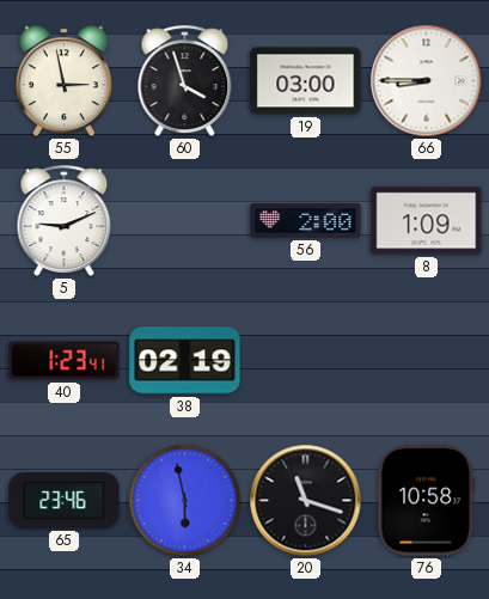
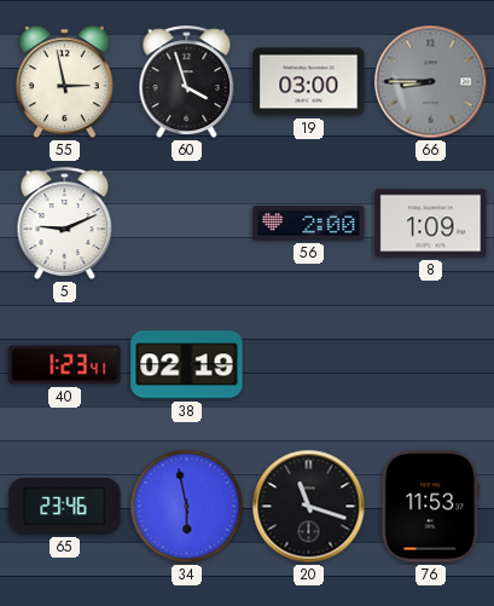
66 dial: white -> grey
76: 10:58 -> 11:53
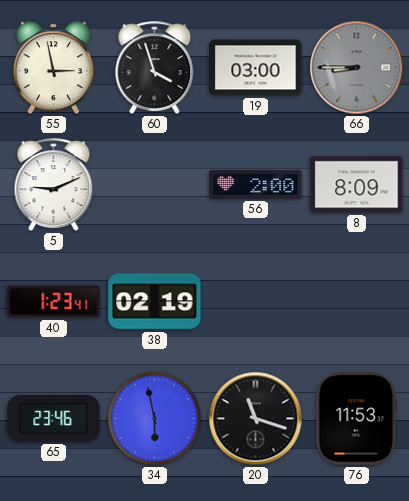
8: 1:09 -> 8:09
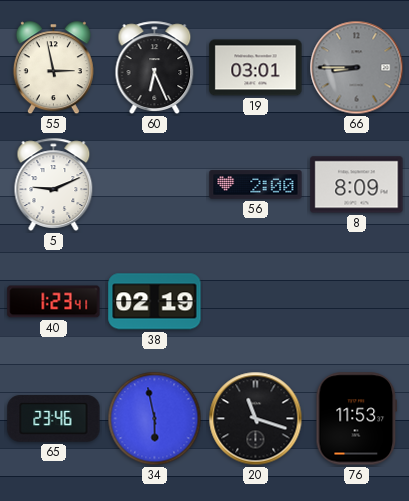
60: 3:57 -> 6:26
19: 03:00 -> 03:01
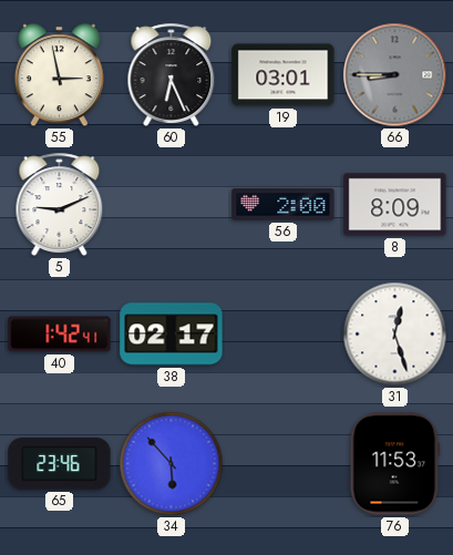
40: 1:23 -> 1:42
38: 02:19 -> 02:17
31: none -> 12:27
34: 5:58 -> 5:53
20: 11:18 -> none
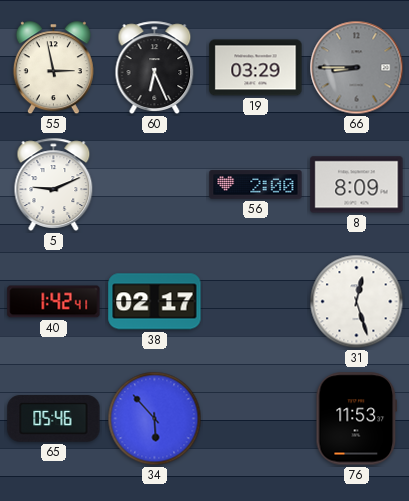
19: 03:01 -> 03:29
65: 23:46 -> 05:46
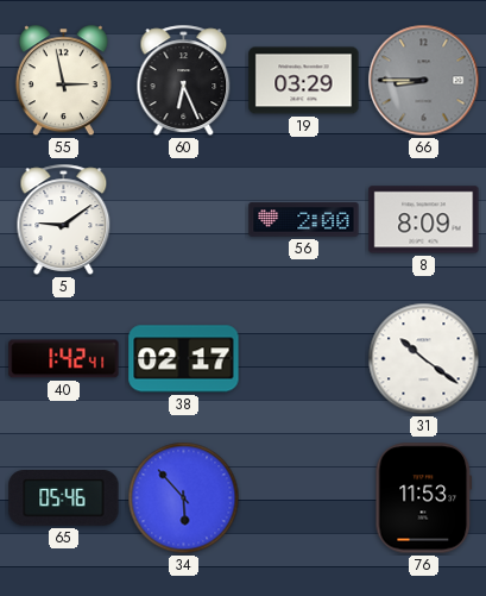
5: 9:11 -> 9:09
31: 12:27 -> 10:21
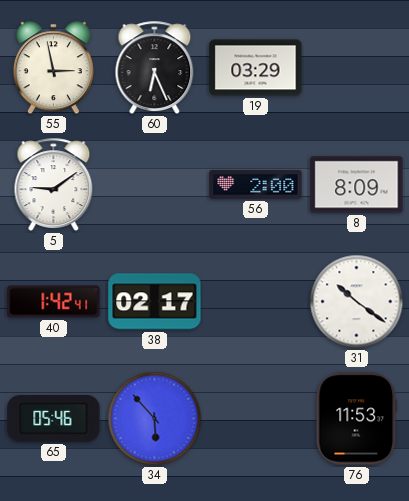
66: 8:45 -> none
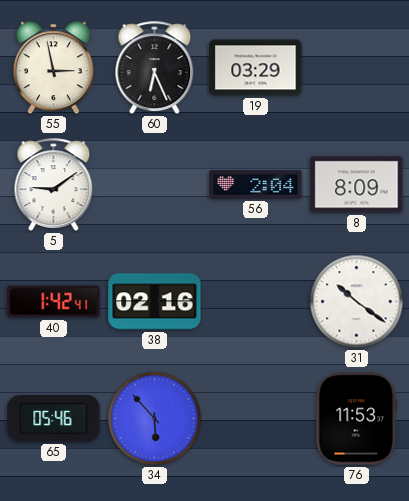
56: 2:00 -> 2:04
38: 02:17 -> 02:16
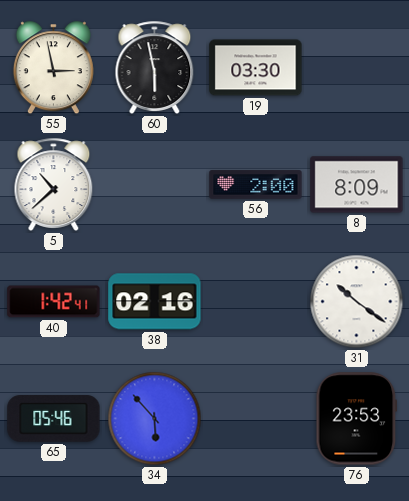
60: 6:26 -> 5:58
19: 03:29 -> 03:30
5: 9:09 -> 10:38
56: 2:04 -> 2:00
76: 11:53 -> 23:53
